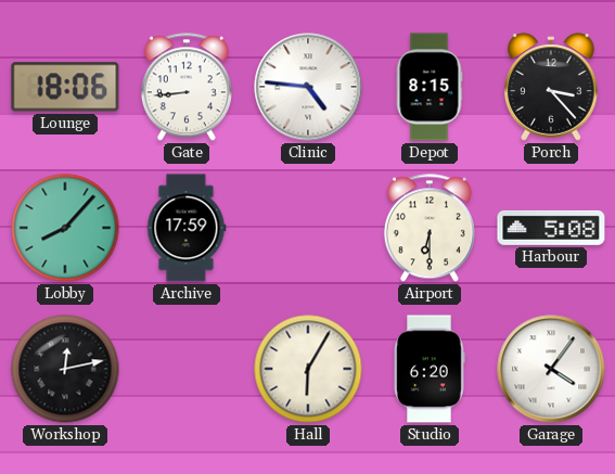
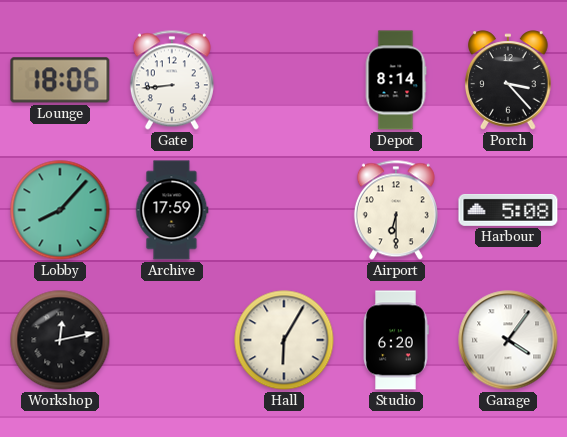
Clinic: 4:46 -> none
Depot: 8:15 -> 8:14
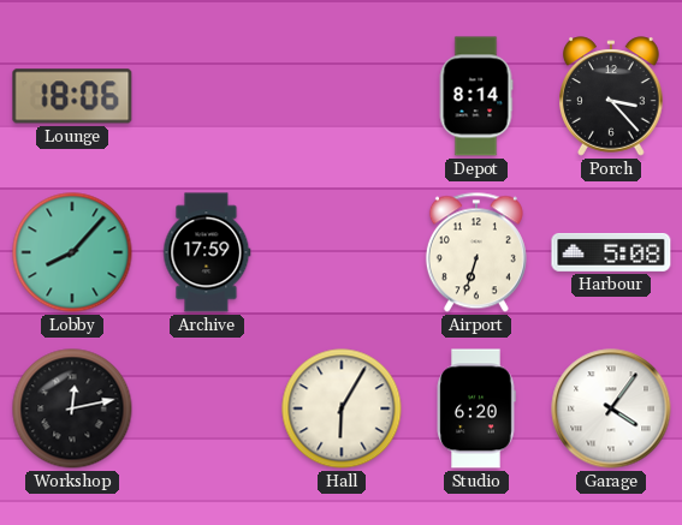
Gate: 8:44 -> none
Airport: 6:30 -> 6:33
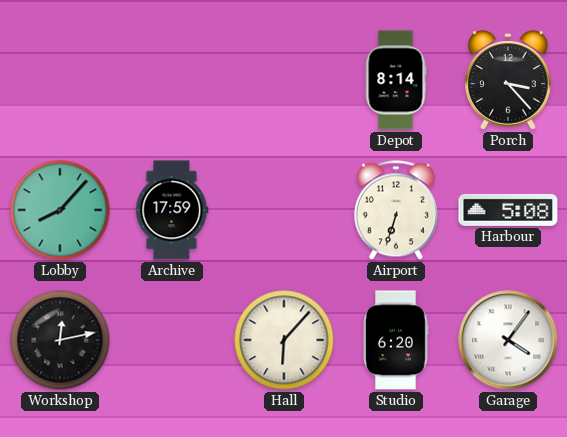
Lounge: 18:06 -> none
Hall: 6:05 -> 6:07
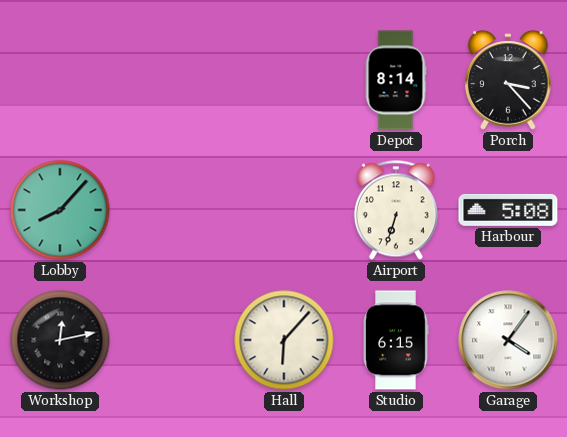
Archive: 17:59 -> none
Studio: 6:20 -> 6:15
